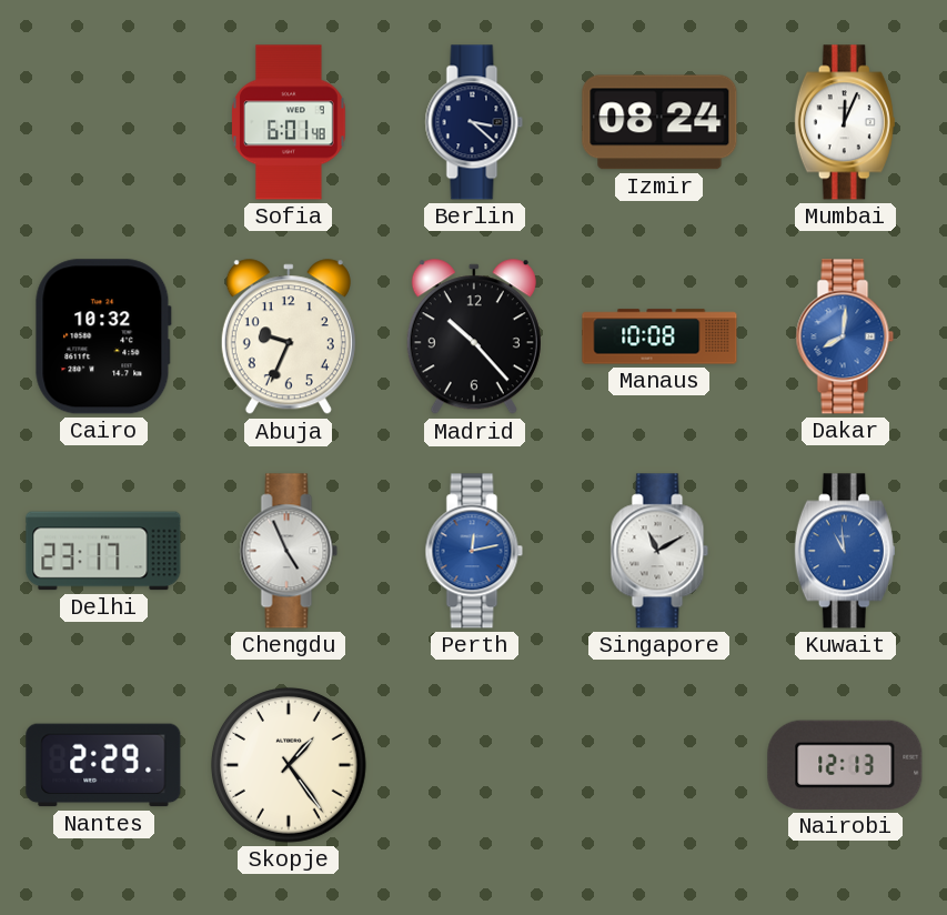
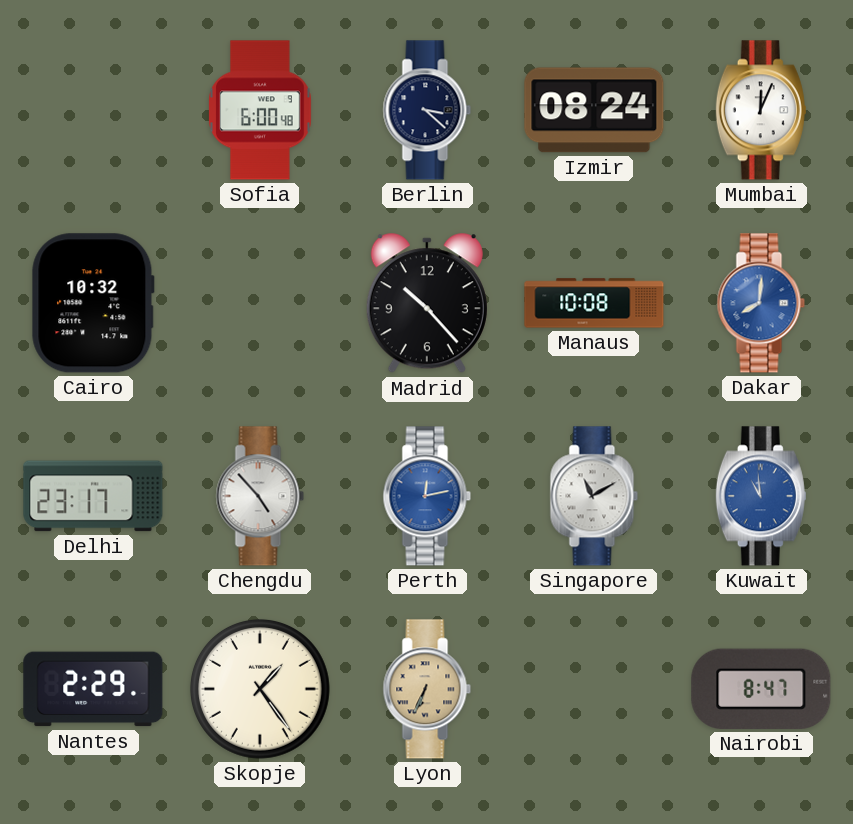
Sofia: 6:01 -> 6:00
Abuja: 9:34 -> none
Chengdu: 4:56 -> 4:53
Lyon: none -> 6:34
Nairobi: 12:13 -> 8:47
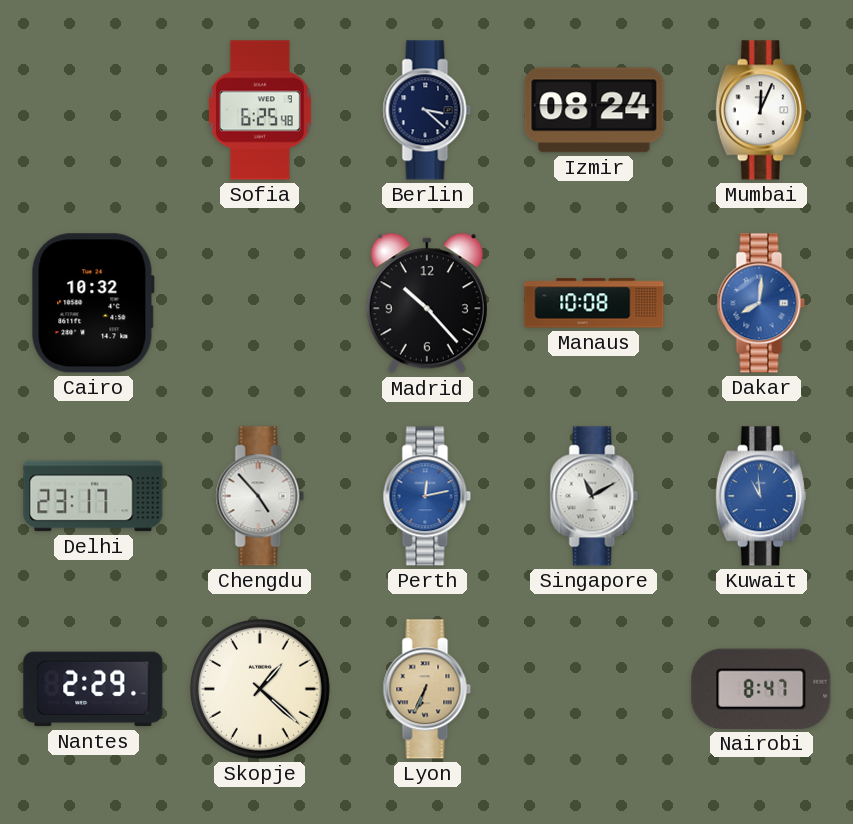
Sofia: 6:00 -> 6:25
Skopje: 1:24 -> 1:22
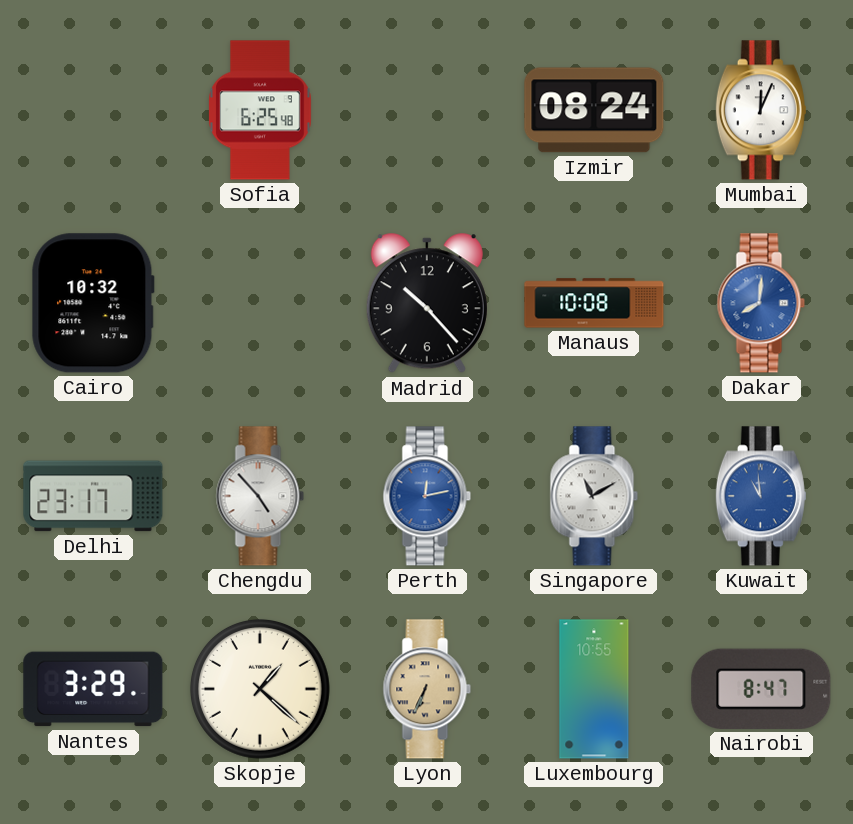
Berlin: 3:22 -> none
Nantes: 2:29 -> 3:29
Luxembourg: none -> 10:55
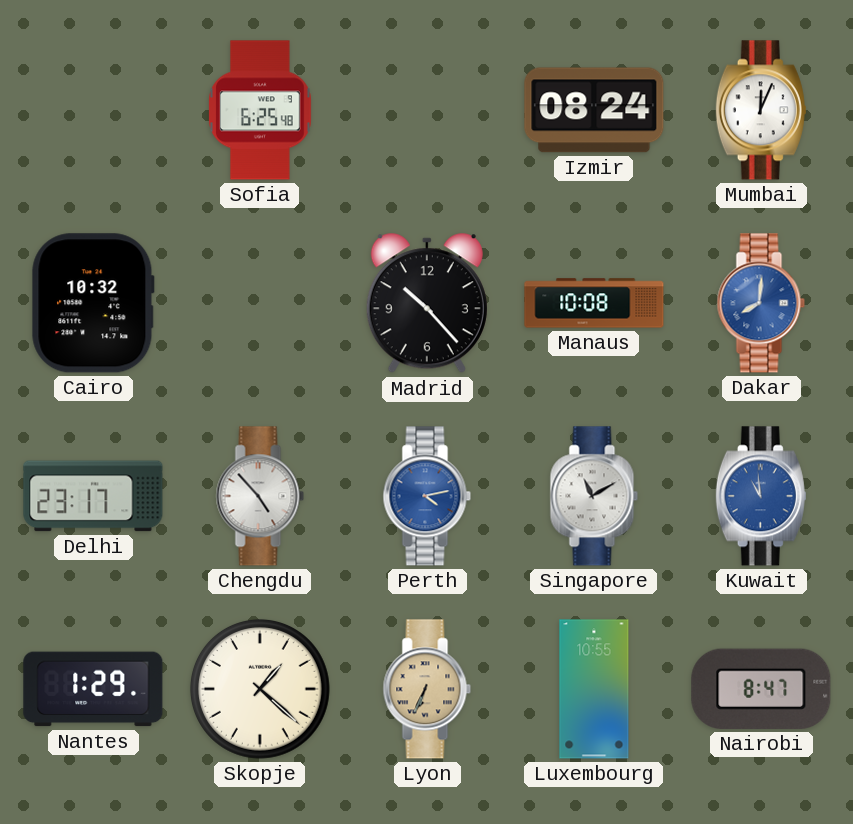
Perth: 12:13 -> 4:13
Nantes: 3:29 -> 1:29
